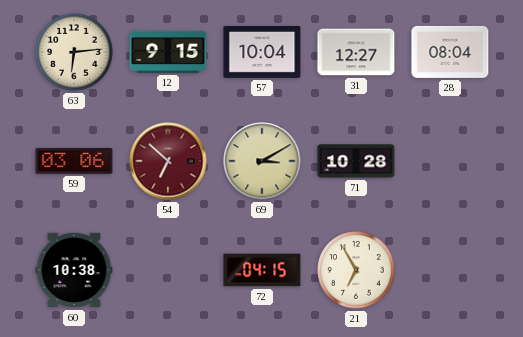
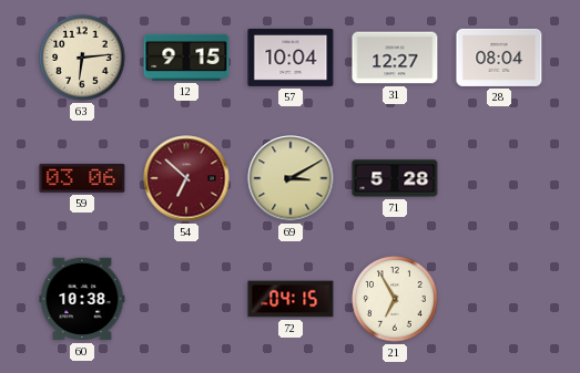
71: 10:28 -> 5:28
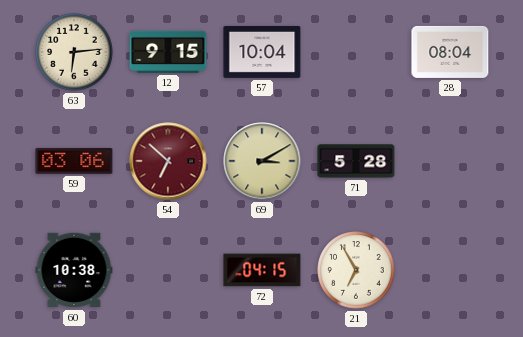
31: 12:27 -> none
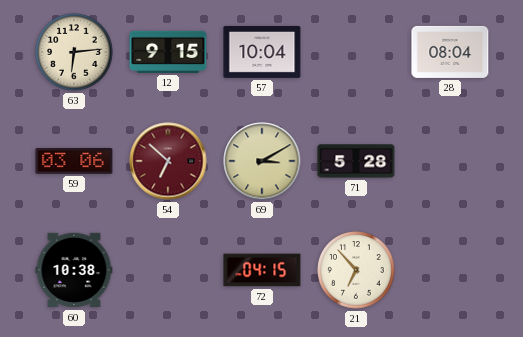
21: 6:55 -> 6:53
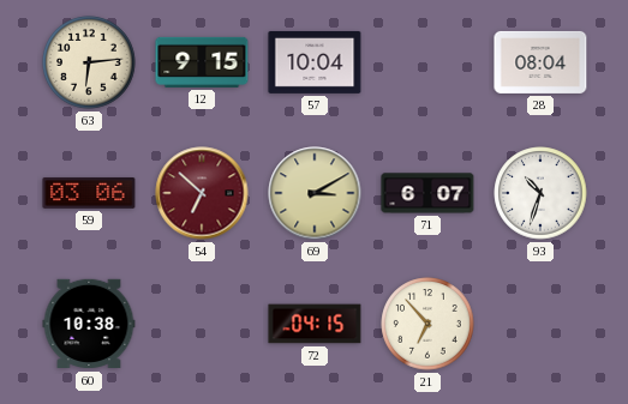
71: 5:28 -> 6:07
93: none -> 10:33
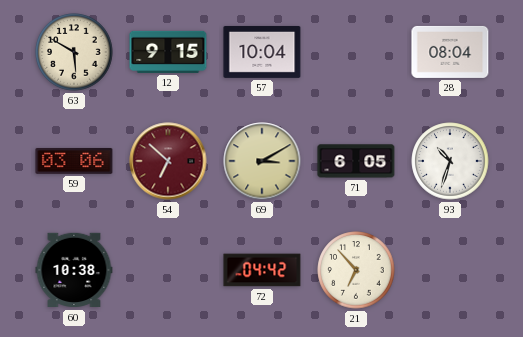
63: 6:14 -> 5:50
71: 6:07 -> 6:05
72: 04:15 -> 04:42
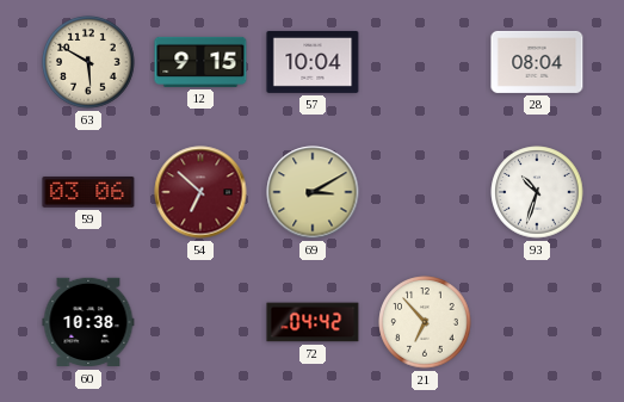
71: 6:05 -> none
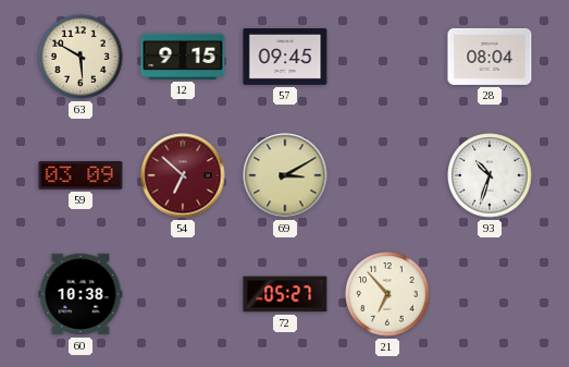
57: 10:04 -> 09:45
59: 03:06 -> 03:09
72: 04:42 -> 05:27
